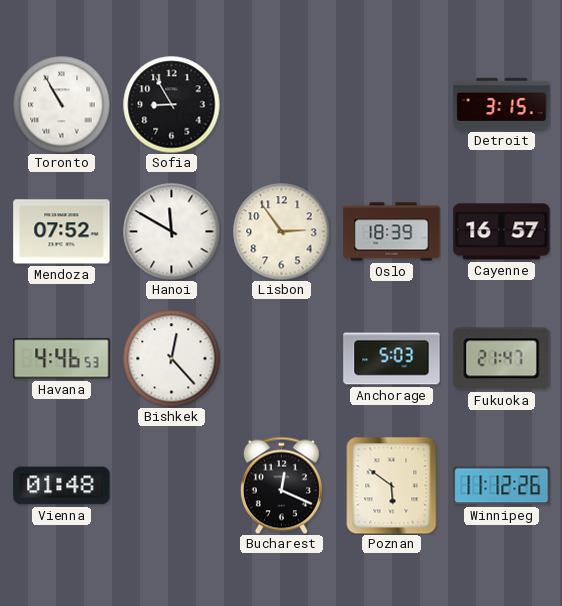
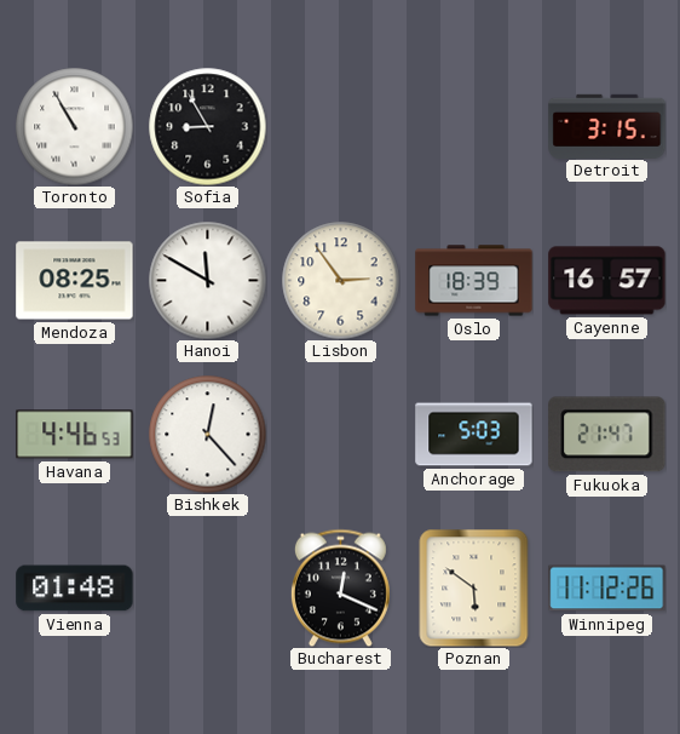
Mendoza: 07:52 -> 08:25
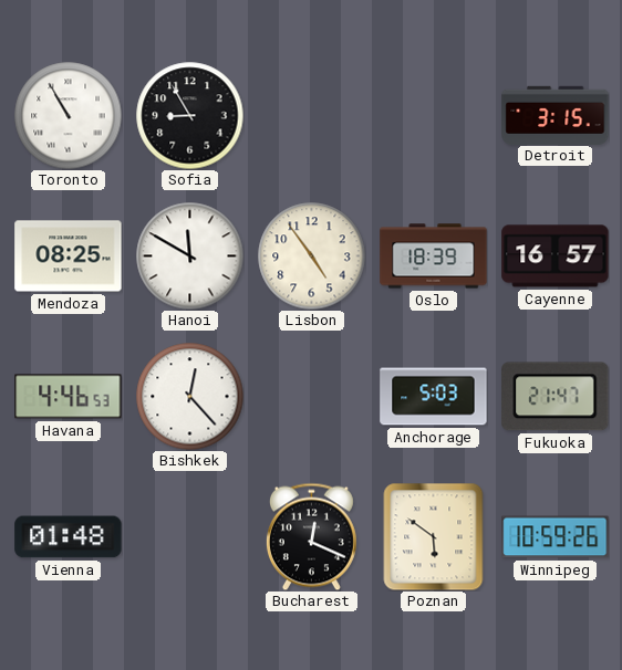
Lisbon: 2:54 -> 4:54
Winnipeg: 11:12 -> 10:59
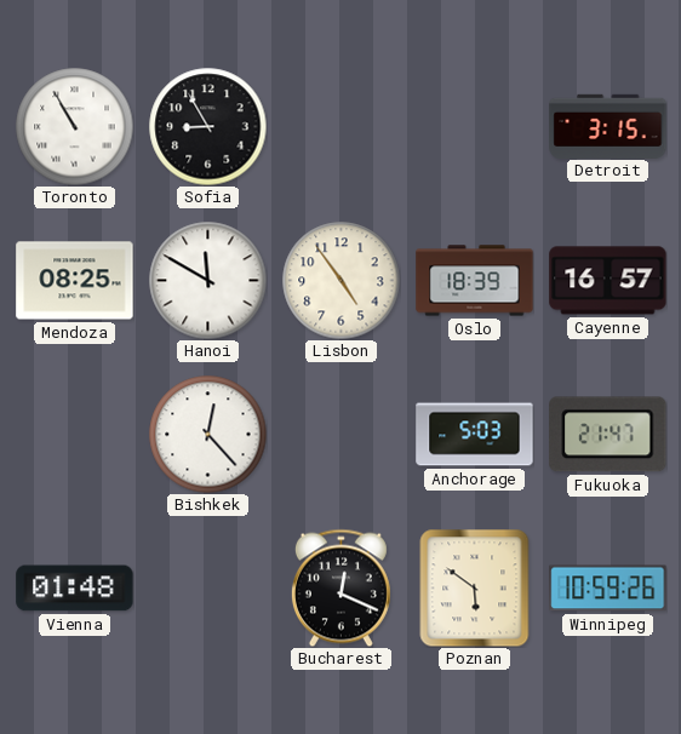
Havana: 4:46 -> none
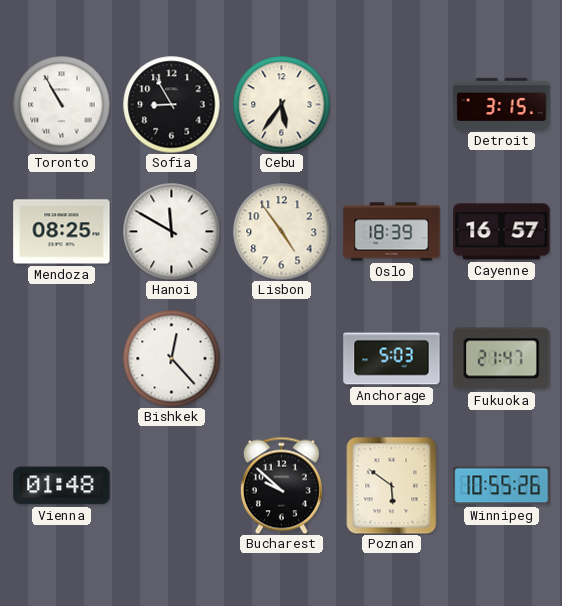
Cebu: none -> 5:36
Bucharest: 12:19 -> 9:52
Winnipeg: 10:59 -> 10:55
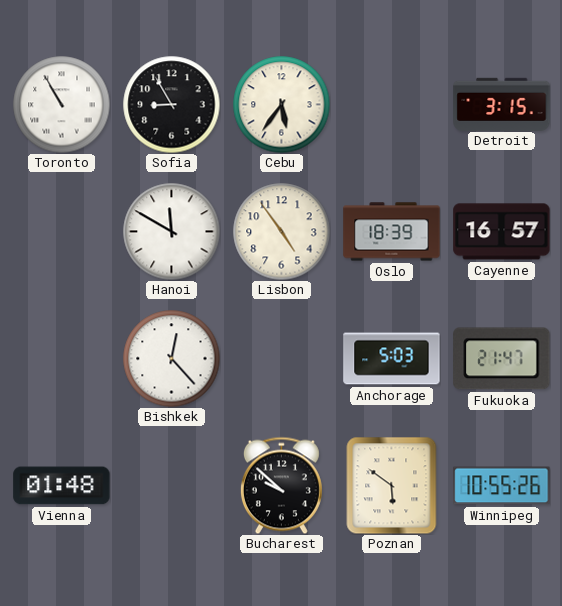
Mendoza: 08:25 -> none
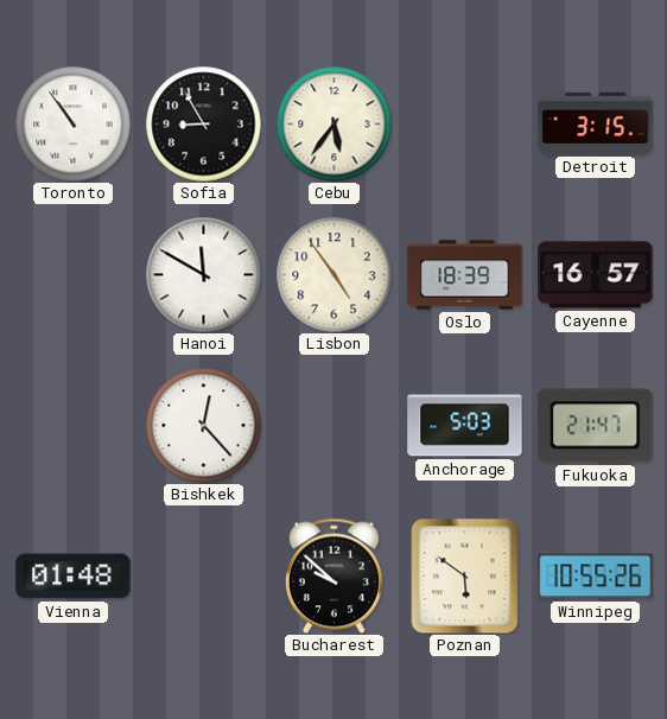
Toronto: 10:55 -> 10:54
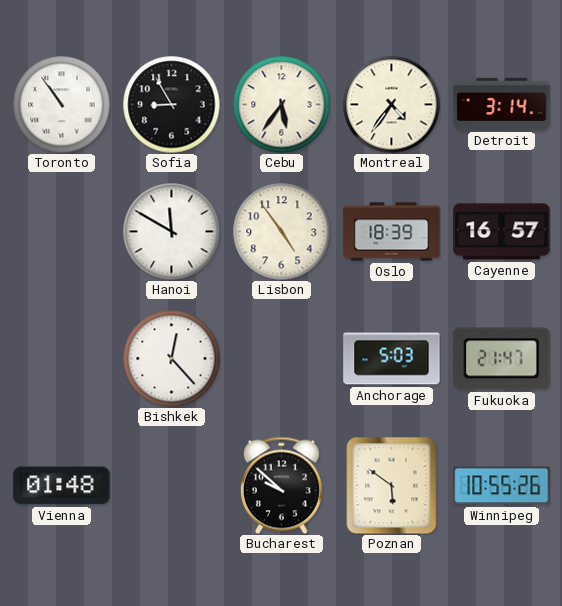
Montreal: none -> 4:36
Detroit: 3:15 -> 3:14
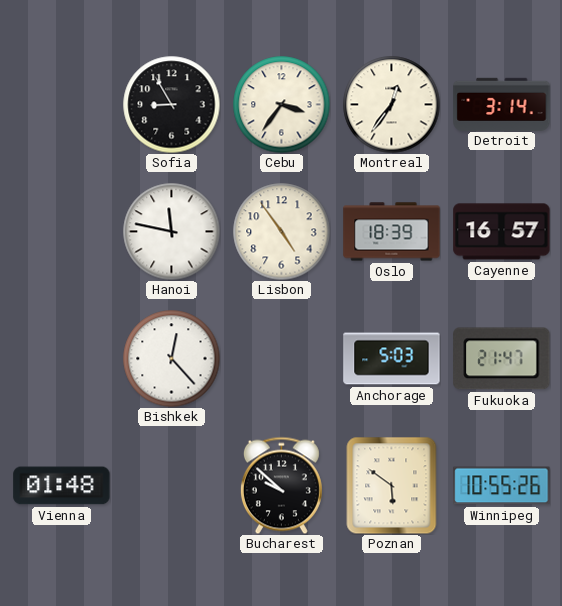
Toronto: 10:54 -> none
Cebu: 5:36 -> 3:36
Montreal: 4:36 -> 12:36
Hanoi: 11:50 -> 11:47
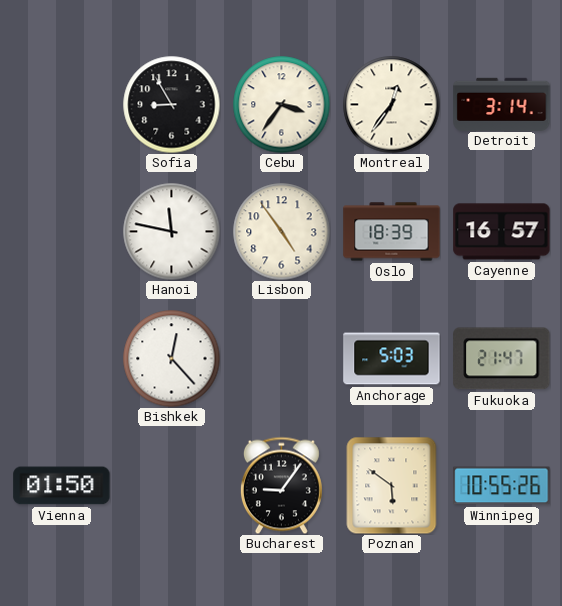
Vienna: 01:48 -> 01:50
Bucharest: 9:52 -> 9:06
